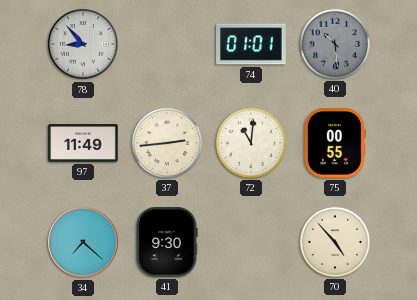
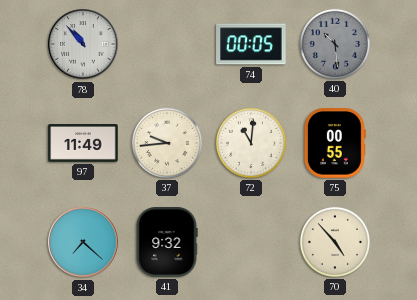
78: 8:53 -> 10:53
74: 01:01 -> 00:05
37: 2:44 -> 9:44
41: 9:30 -> 9:32
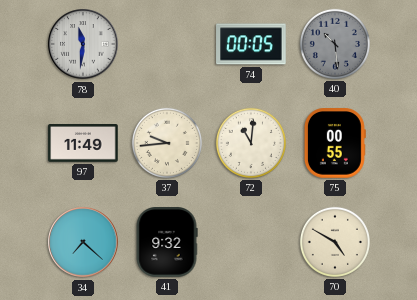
78: 10:53 -> 11:31
70: 4:53 -> 4:50
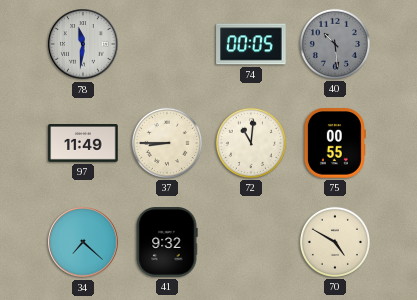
37: 9:44 -> 8:45
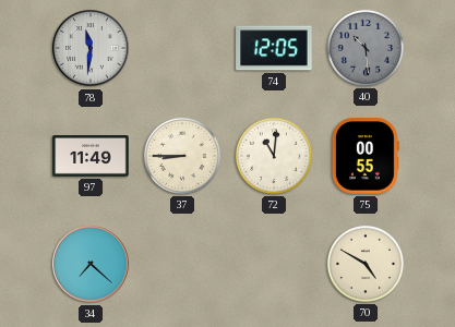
74: 00:05 -> 12:05
41: 9:32 -> none
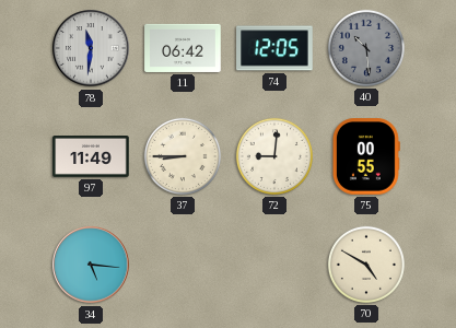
11: none -> 06:42
72: 11:01 -> 9:01
34: 7:22 -> 5:16
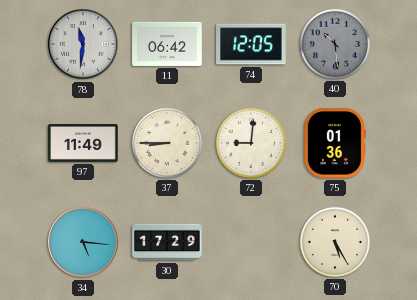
75: 00:55 -> 01:36
30: none -> 17:29
70: 4:50 -> 5:25
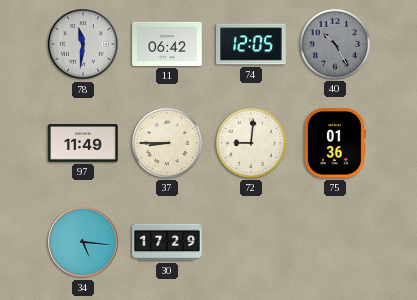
40: 10:29 -> 10:25
70: 5:25 -> none
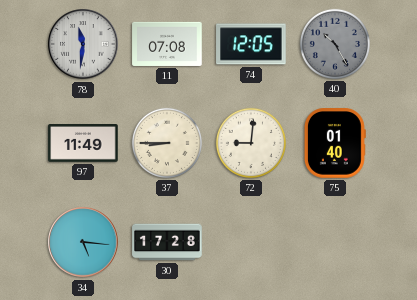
11: 06:42 -> 07:08
75: 01:36 -> 01:40
30: 17:29 -> 17:28
